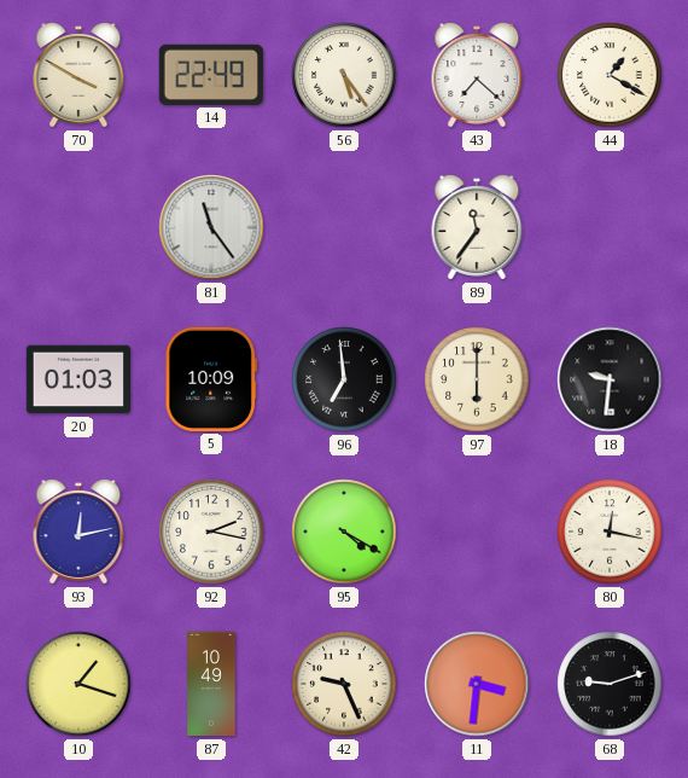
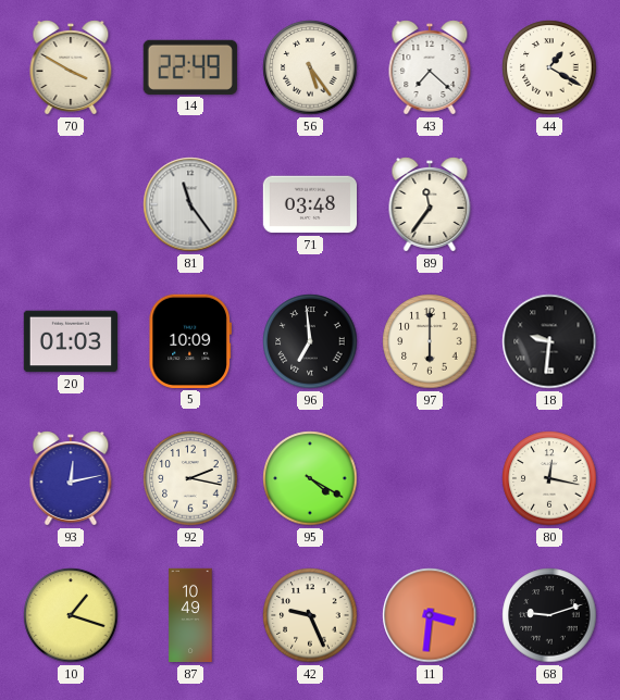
71: none -> 03:48
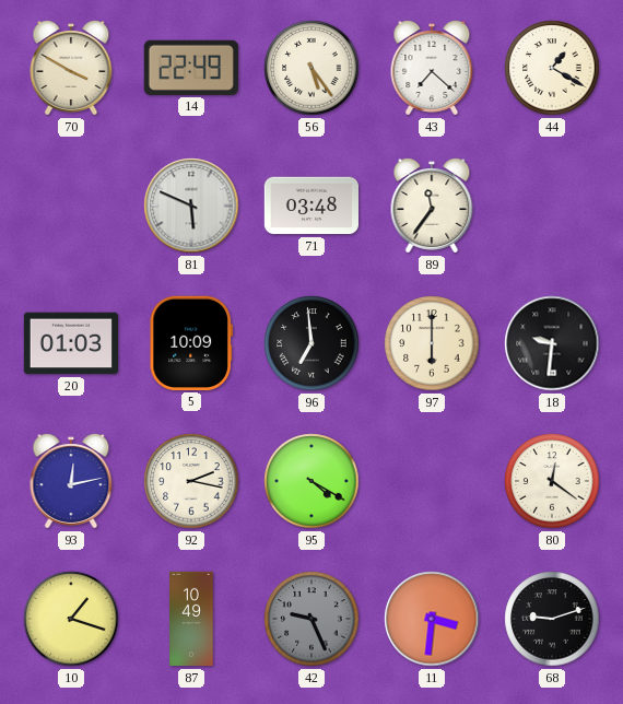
81: 11:24 -> 5:49
80: 12:17 -> 12:21
42 dial: cream -> grey
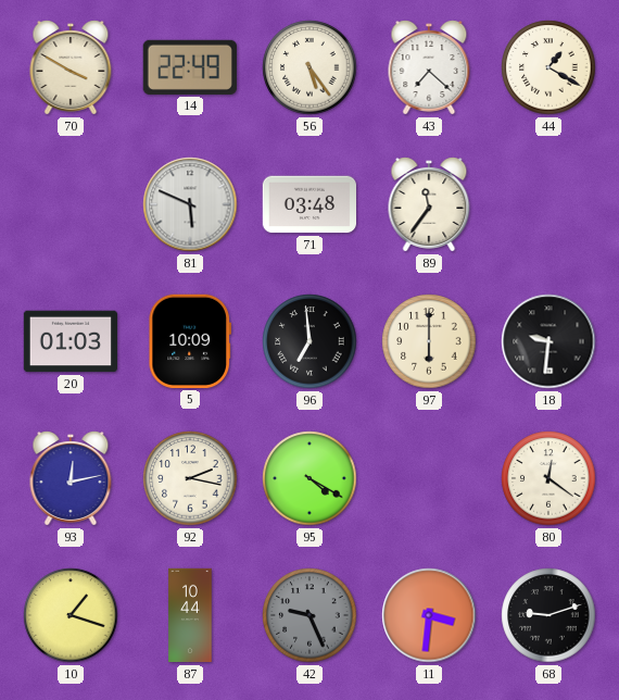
87: 10:49 -> 10:44
